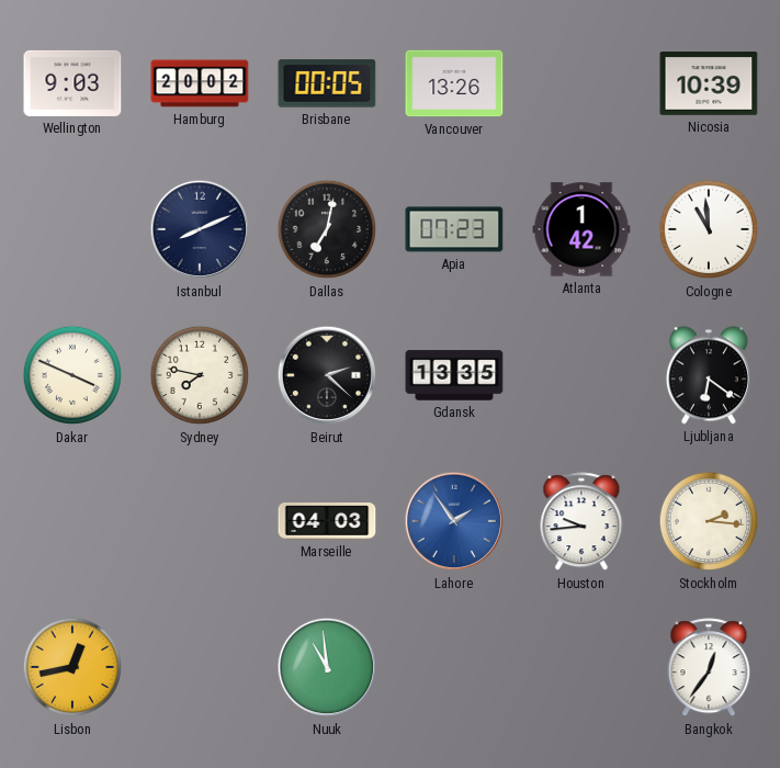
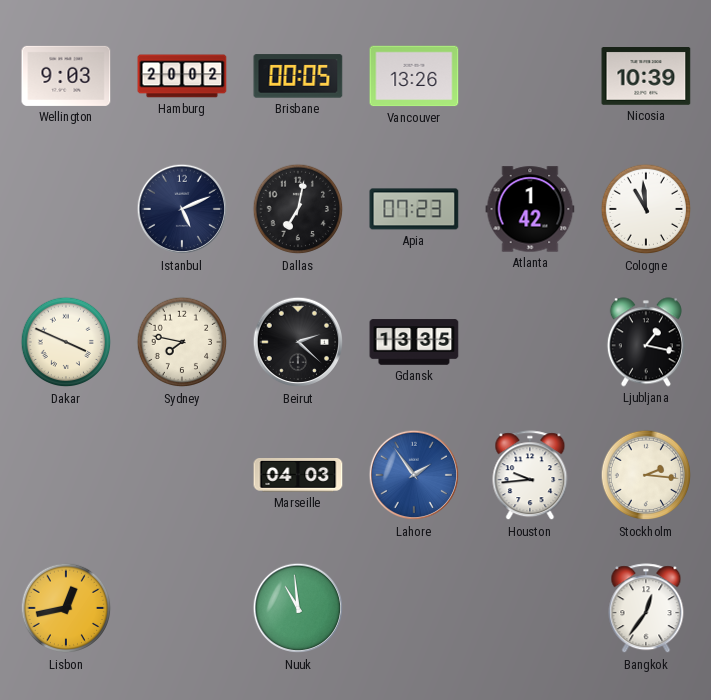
Istanbul: 8:11 -> 5:11
Ljubljana: 6:21 -> 1:17
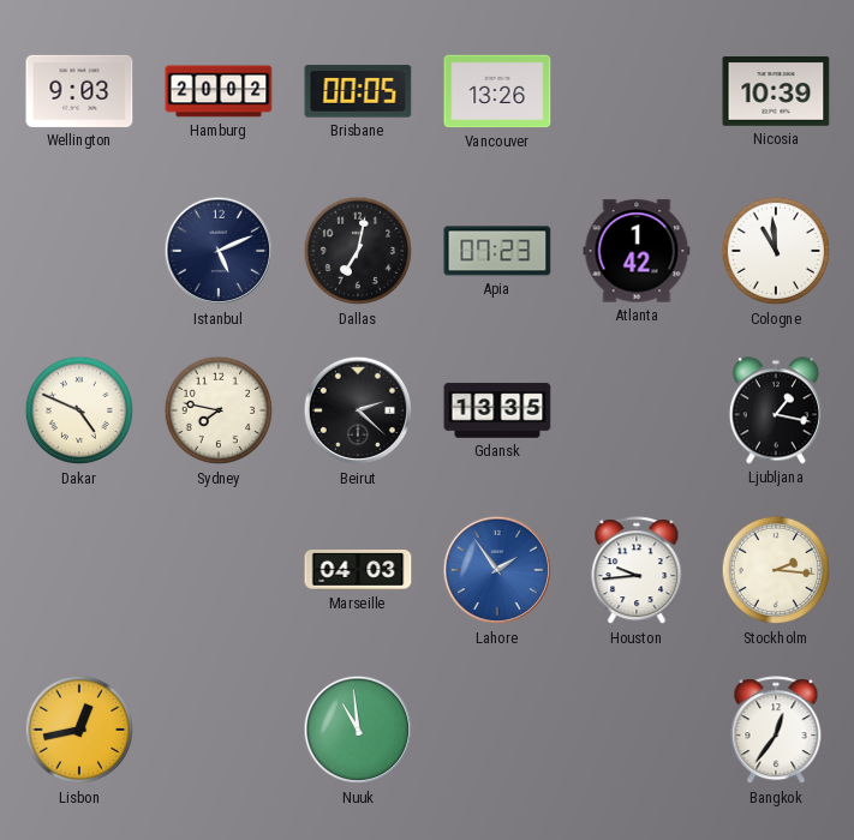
Dakar: 3:49 -> 4:49
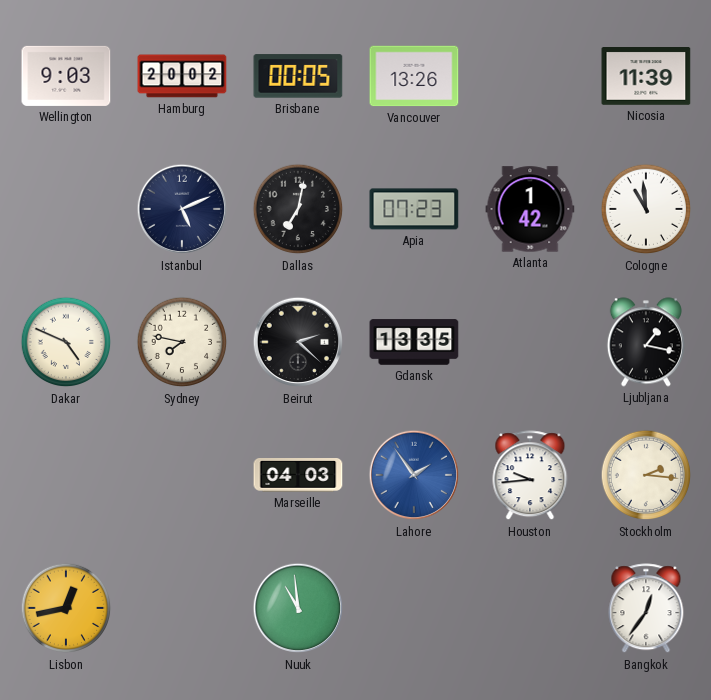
Nicosia: 10:39 -> 11:39
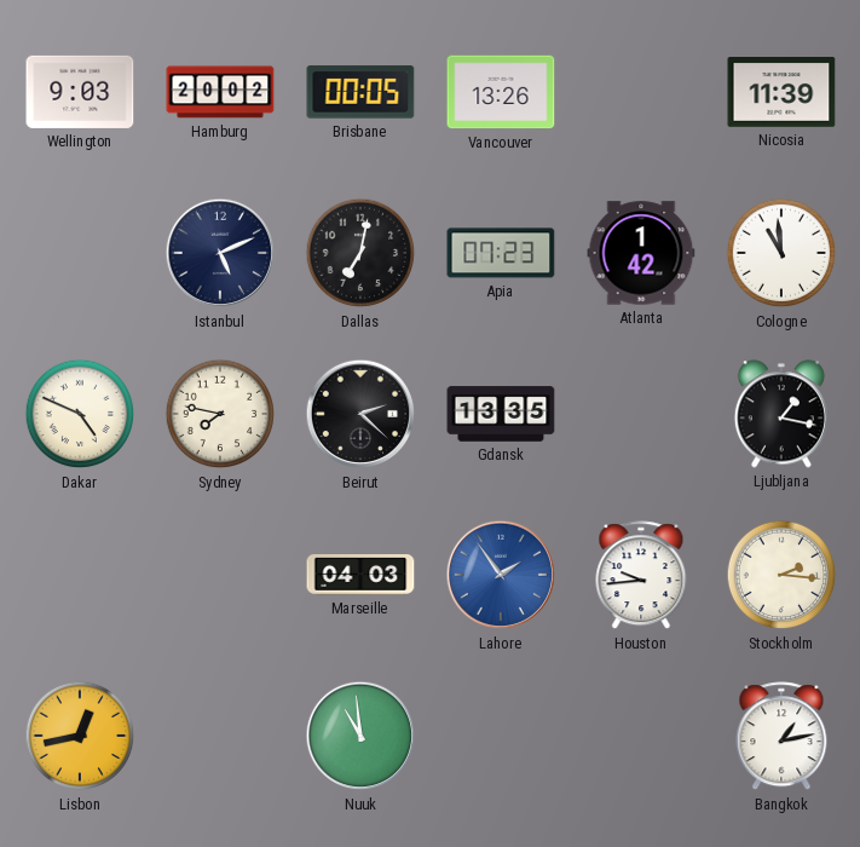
Bangkok: 12:36 -> 1:13
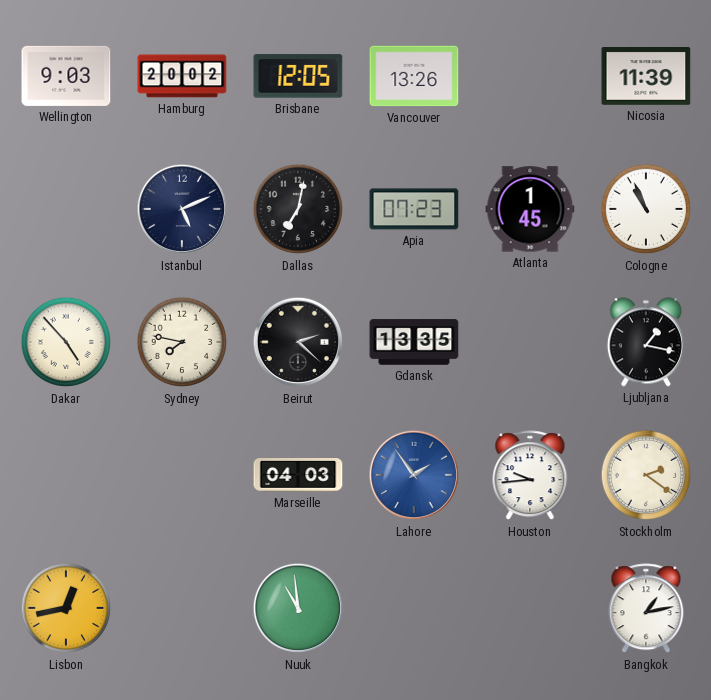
Brisbane: 00:05 -> 12:05
Atlanta: 1:42 -> 1:45
Cologne: 10:59 -> 10:56
Dakar: 4:49 -> 4:53
Stockholm: 2:16 -> 2:21
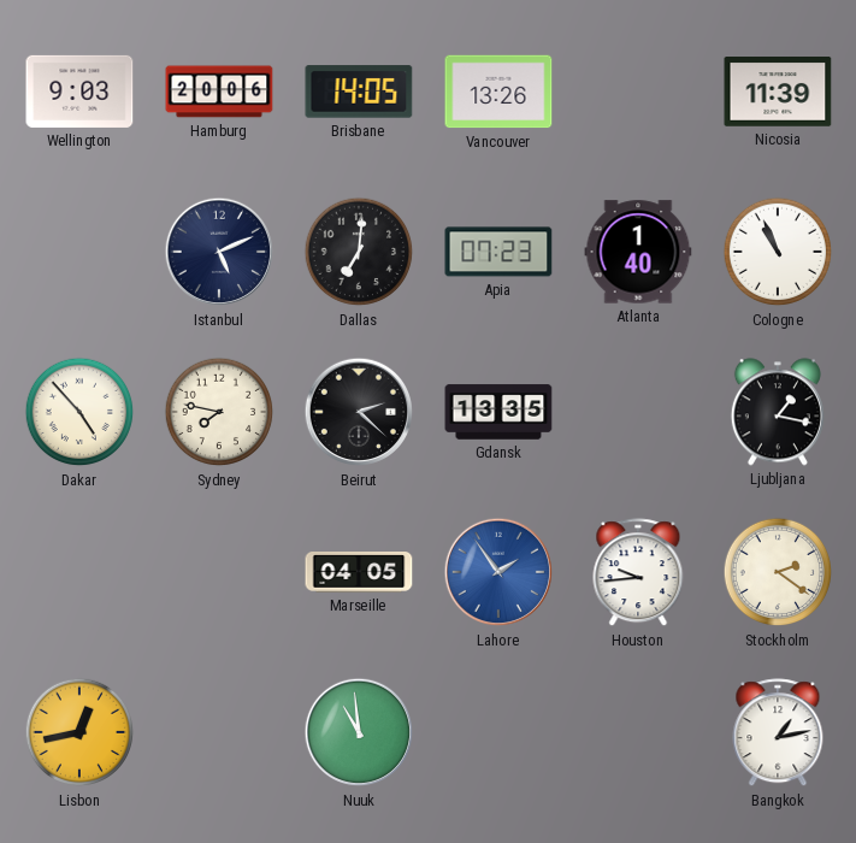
Hamburg: 20:02 -> 20:06
Brisbane: 12:05 -> 14:05
Dallas: 7:02 -> 7:01
Atlanta: 1:45 -> 1:40
Marseille: 04:03 -> 04:05
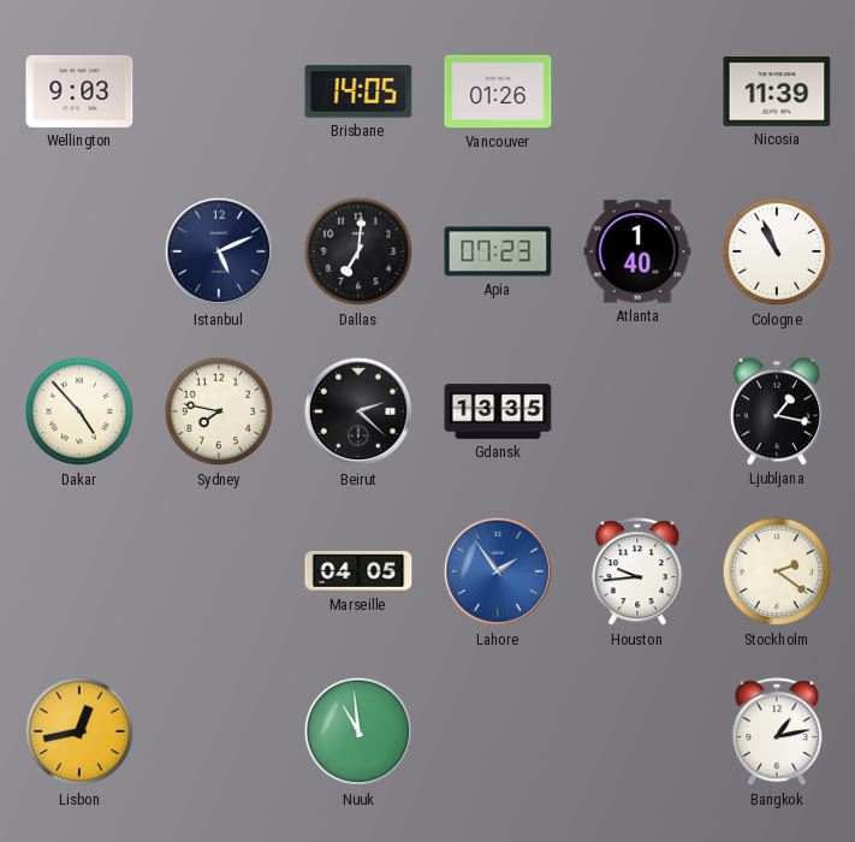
Hamburg: 20:06 -> none
Vancouver: 13:26 -> 01:26
